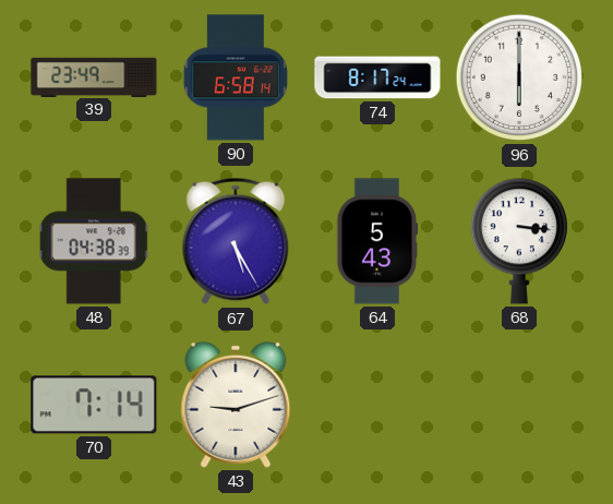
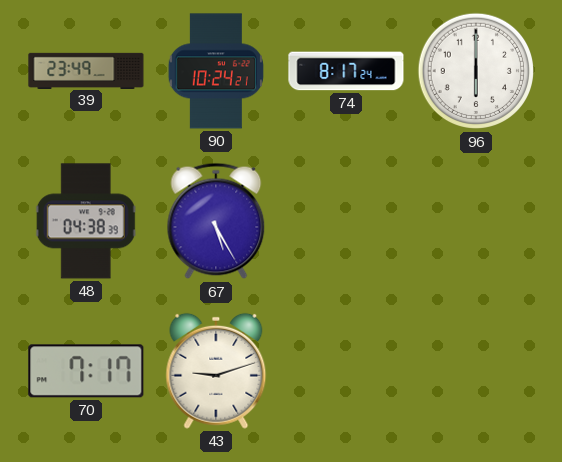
90: 6:58 -> 10:24
64: 5:43 -> none
68: 3:16 -> none
70: 7:14 -> 7:17
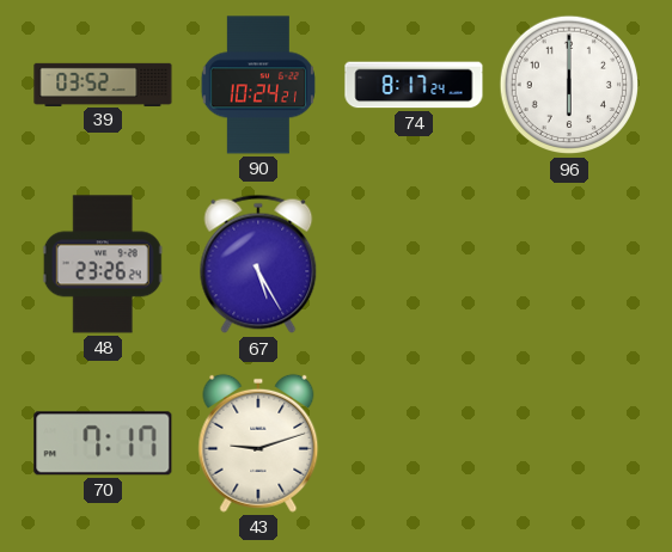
39: 23:49 -> 03:52
48: 04:38 -> 23:26
